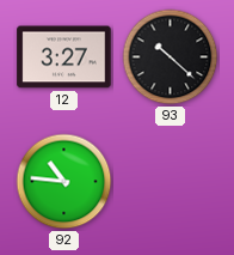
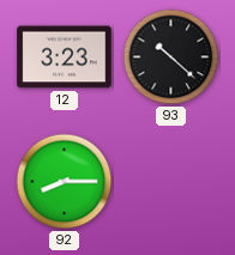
12: 3:27 -> 3:23
92: 10:46 -> 8:15
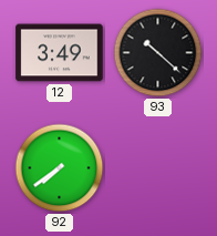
12: 3:23 -> 3:49
92: 8:15 -> 7:39
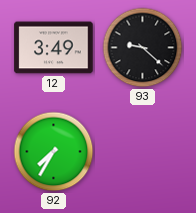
93: 10:22 -> 9:22
92: 7:39 -> 7:35
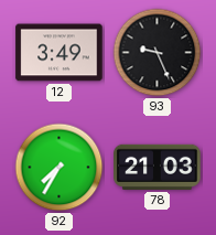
93: 9:22 -> 9:26
78: none -> 21:03
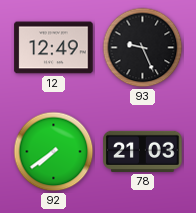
12: 3:49 -> 12:49
92: 7:35 -> 7:39
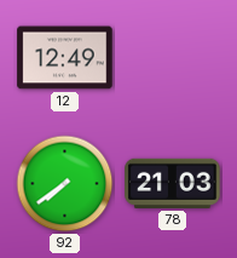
93: 9:26 -> none
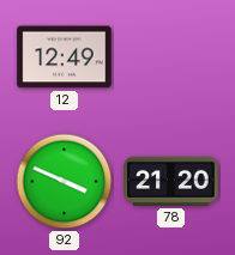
92: 7:39 -> 3:49
78: 21:03 -> 21:20
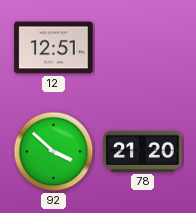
12: 12:49 -> 12:51
92: 3:49 -> 3:52
